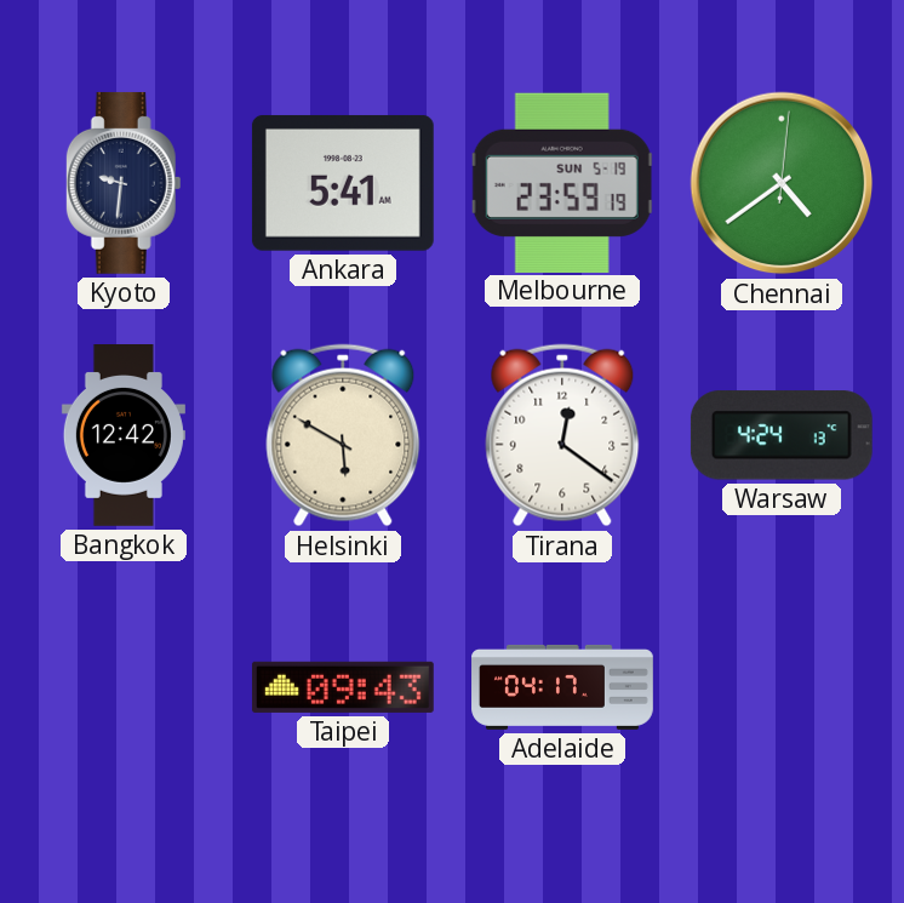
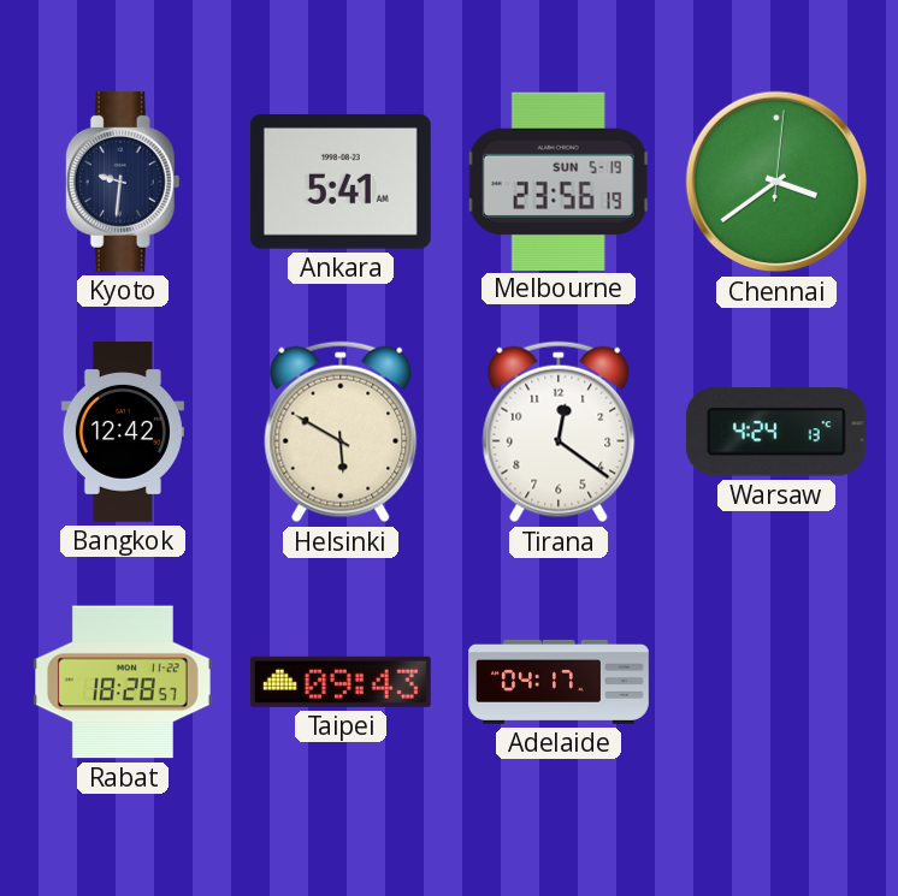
Melbourne: 23:59 -> 23:56
Chennai: 4:39 -> 3:39
Rabat: none -> 18:28
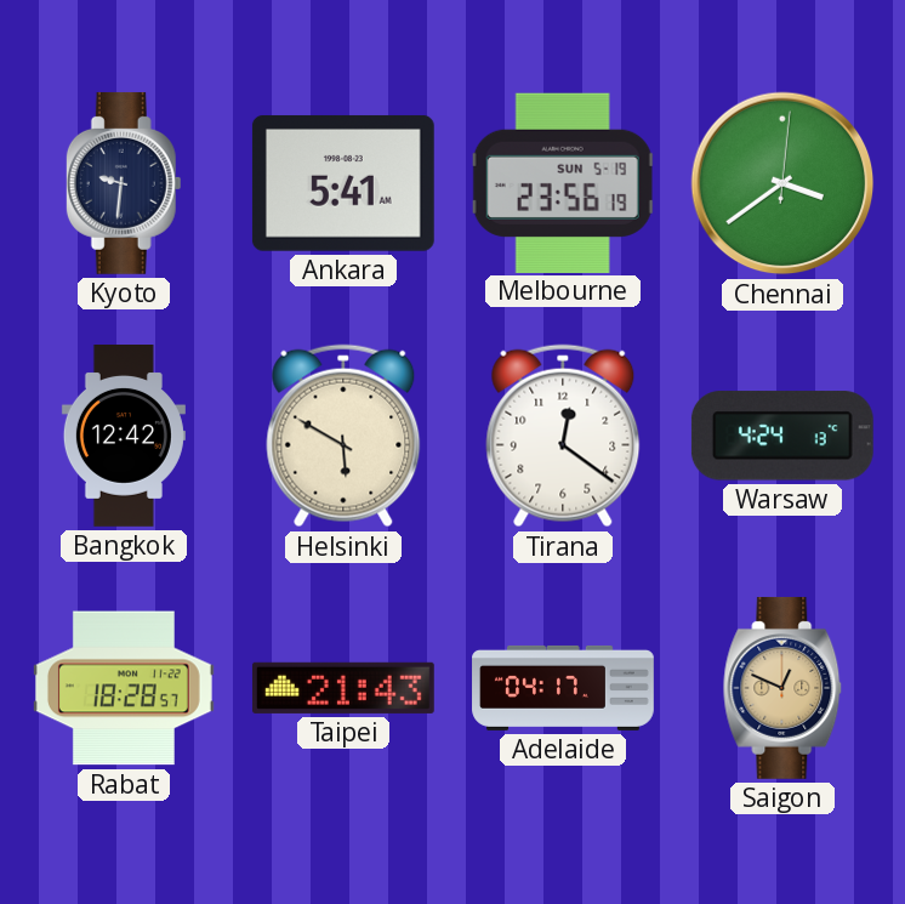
Taipei: 09:43 -> 21:43
Saigon: none -> 12:49
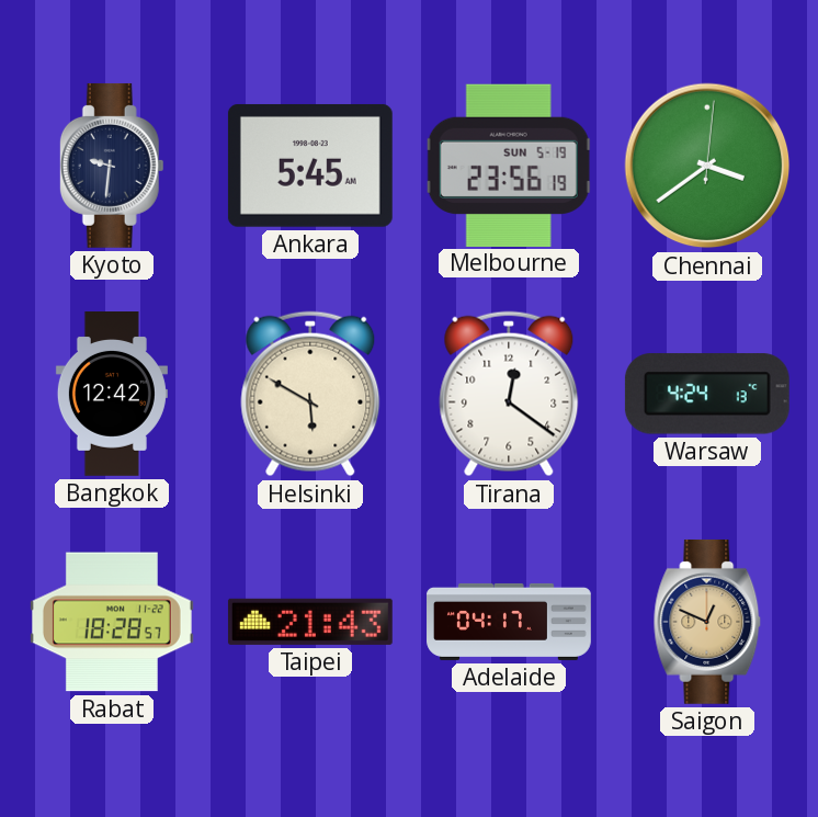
Ankara: 5:41 -> 5:45
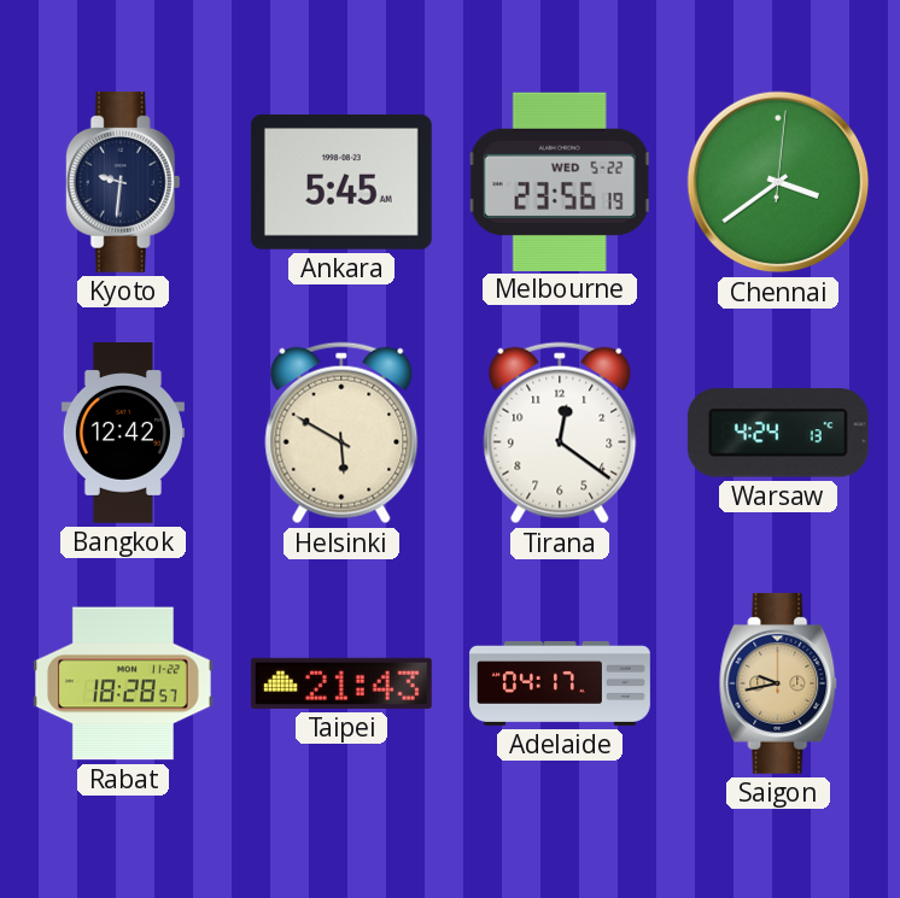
Melbourne date: SUN 5-19 -> WED 5-22
Saigon: 12:49 -> 9:43
